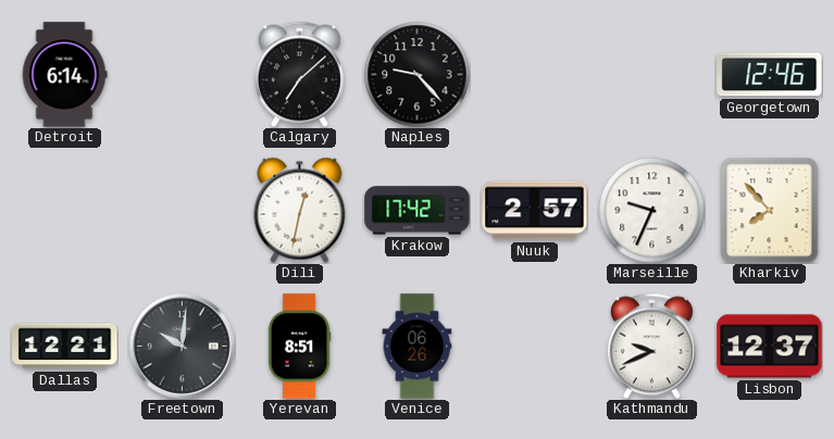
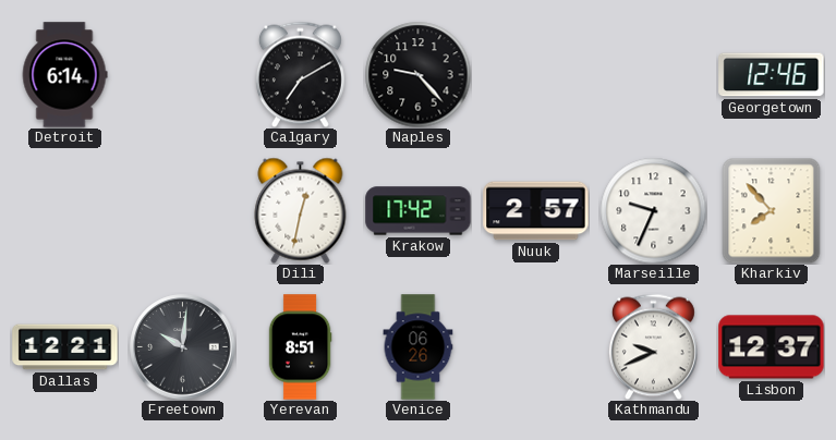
Calgary: 7:08 -> 7:10
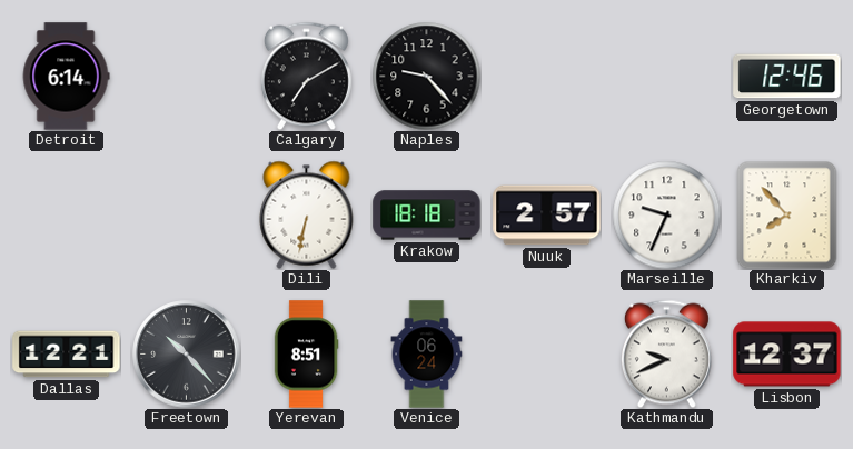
Dili: 12:32 -> 6:32
Krakow: 17:42 -> 18:18
Freetown: 10:01 -> 10:23
Venice: 06:26 -> 06:24
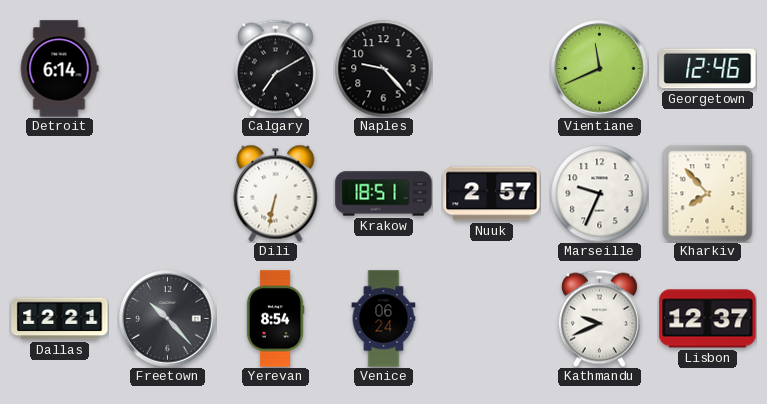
Vientiane: none -> 11:41
Krakow: 18:18 -> 18:51
Yerevan: 8:51 -> 8:54
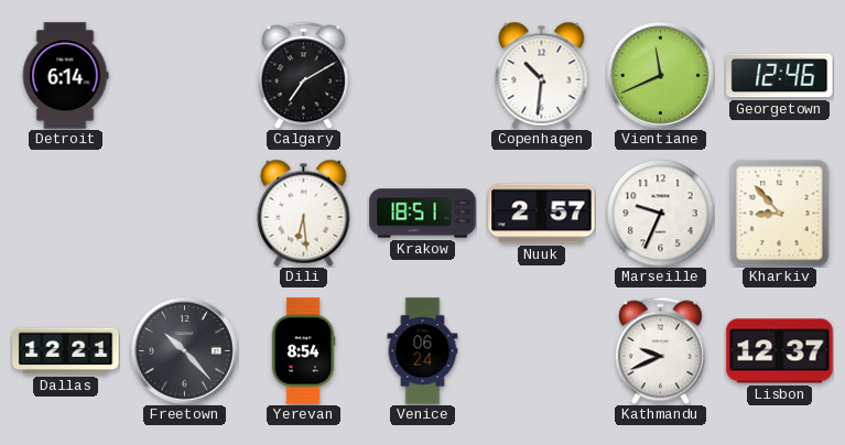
Naples: 9:23 -> none
Copenhagen: none -> 10:31
Dili: 6:32 -> 6:29
Kharkiv: 7:53 -> 8:53
